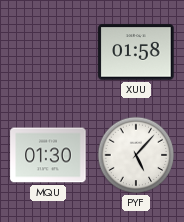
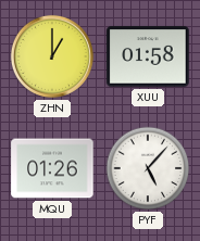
ZHN: none -> 1:00
MQU: 01:30 -> 01:26
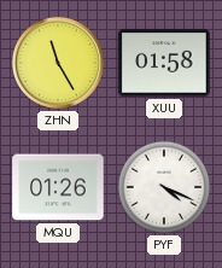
ZHN: 1:00 -> 11:25
PYF: 5:07 -> 4:19
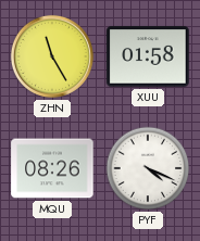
MQU: 01:26 -> 08:26
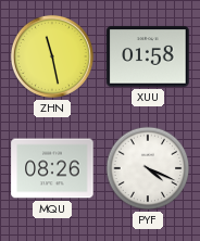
ZHN: 11:25 -> 11:28
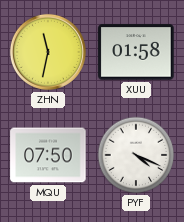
ZHN: 11:28 -> 11:32
MQU: 08:26 -> 07:50
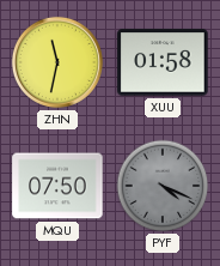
PYF dial: white -> grey
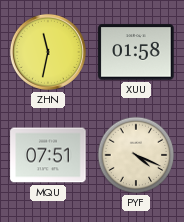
MQU: 07:50 -> 07:51
PYF dial: grey -> cream
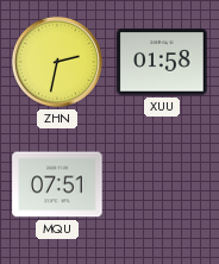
ZHN: 11:32 -> 2:32
PYF: 4:19 -> none
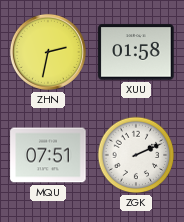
ZGK: none -> 2:11
